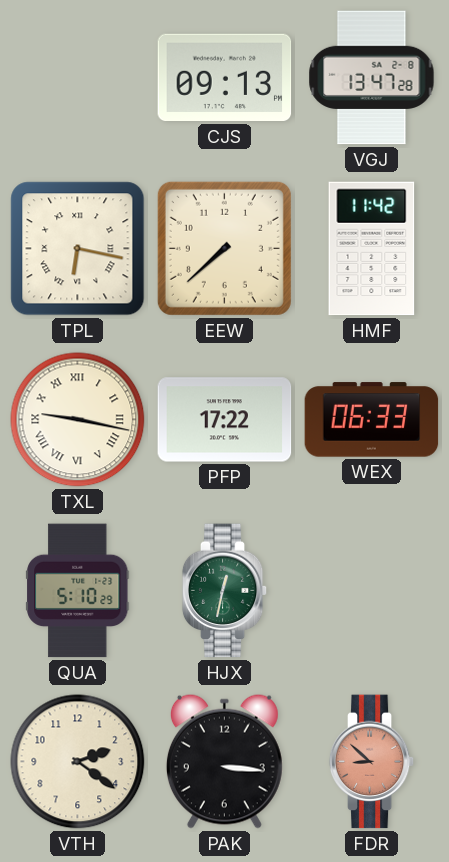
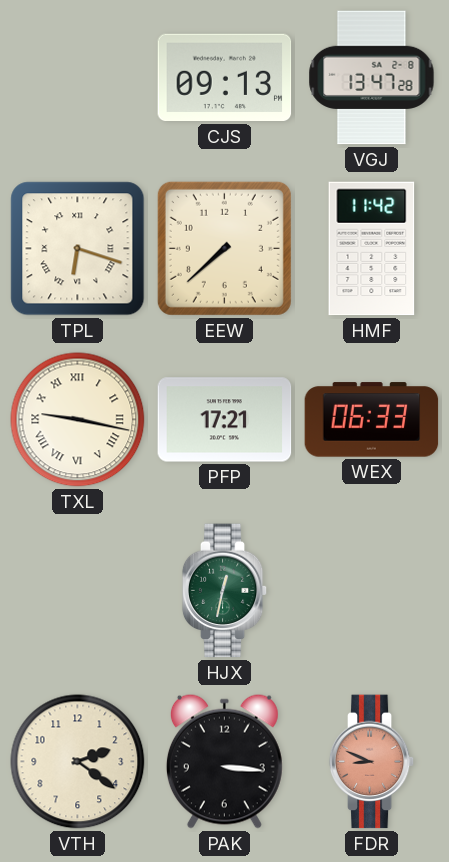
TPL: 6:17 -> 6:18
PFP: 17:22 -> 17:21
QUA: 5:10 -> none
FDR: 8:52 -> 8:49
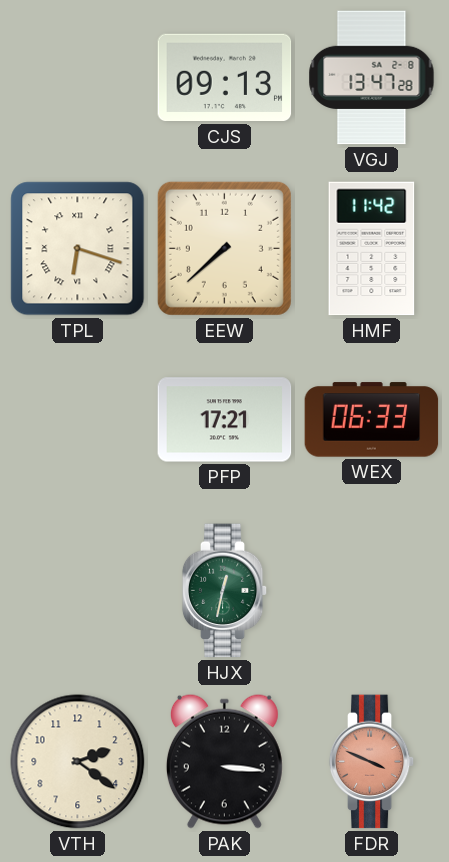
TXL: 9:17 -> none
FDR: 8:49 -> 3:49
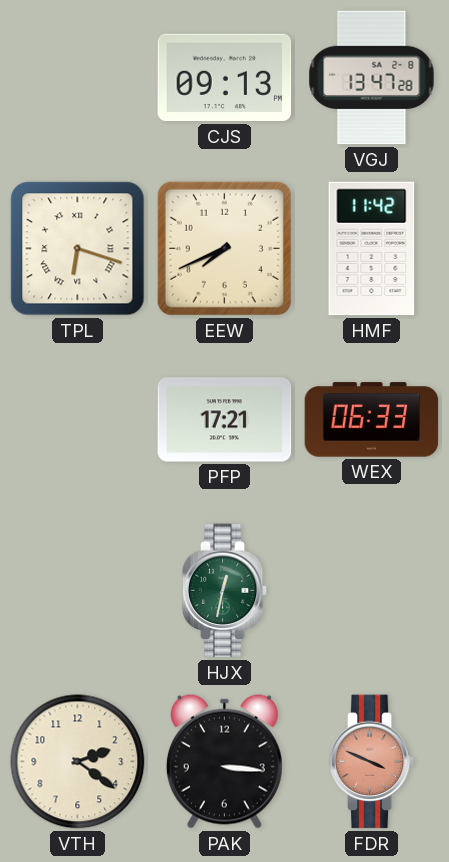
EEW: 7:38 -> 7:41
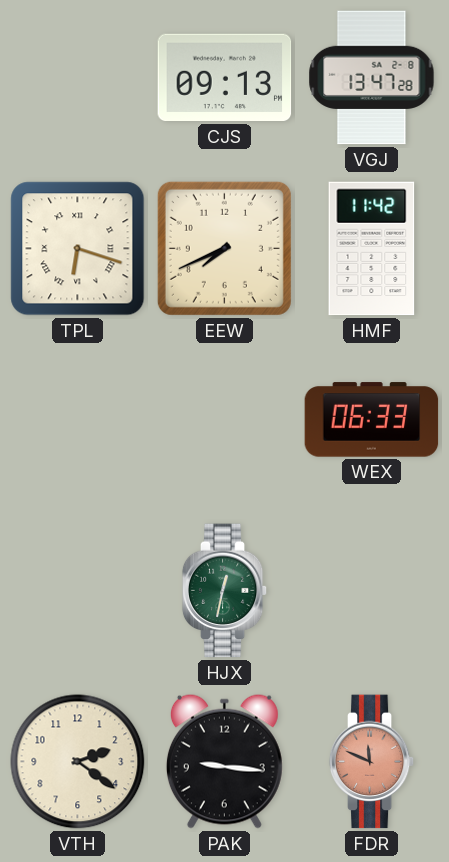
PFP: 17:21 -> none
PAK: 3:16 -> 9:16
FDR: 3:49 -> 11:49
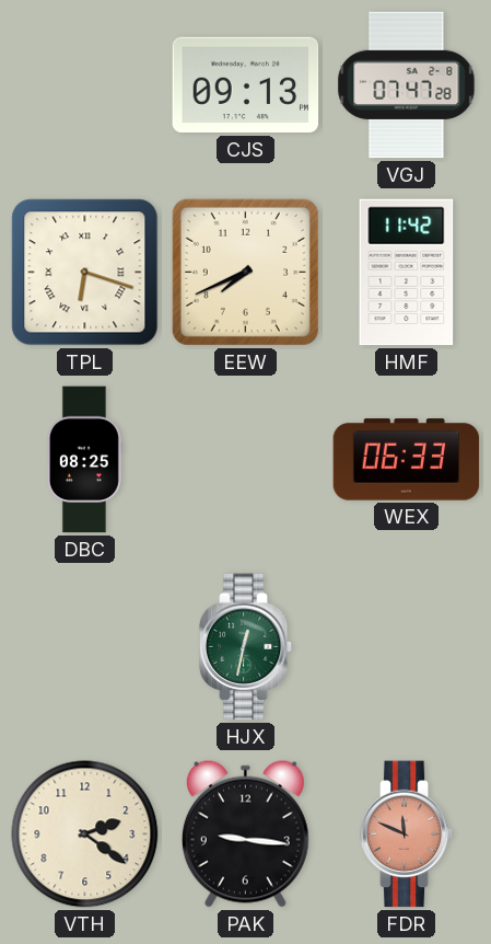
VGJ: 13:47 -> 07:47
DBC: none -> 08:25
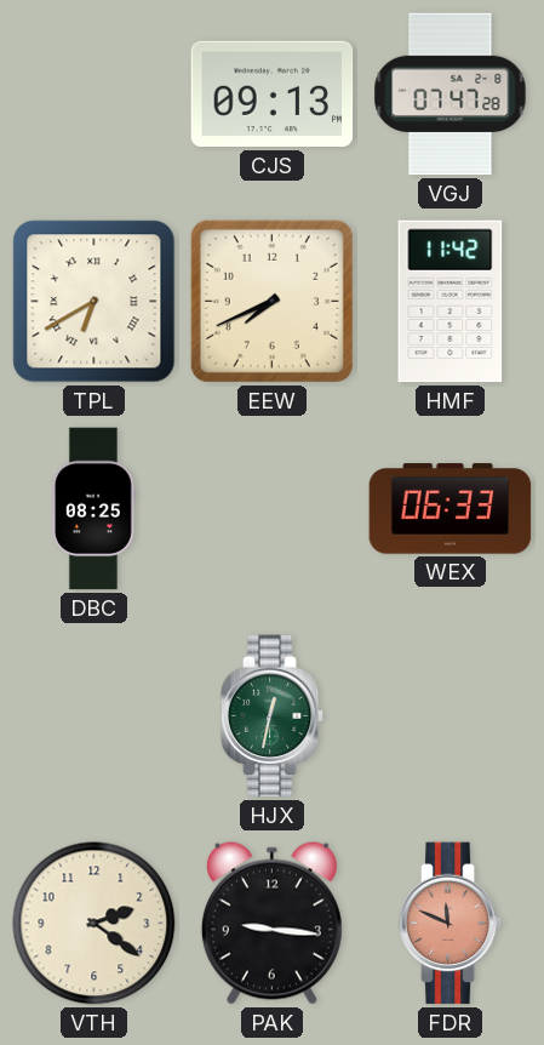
TPL: 6:18 -> 6:40
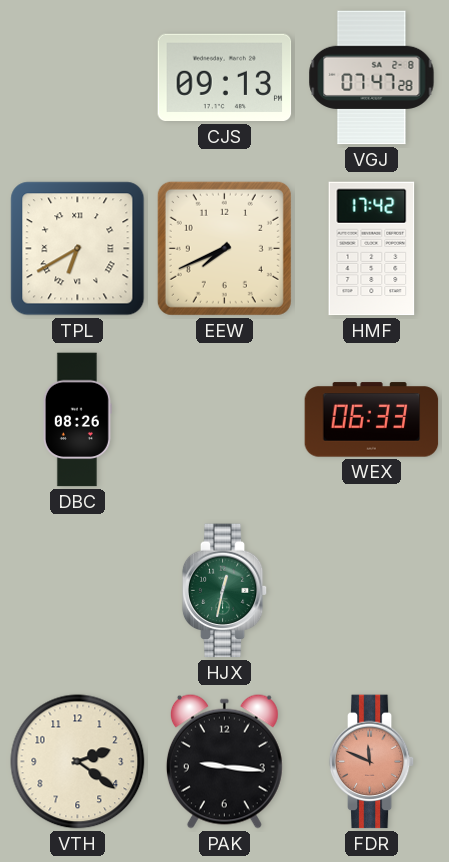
HMF: 11:42 -> 17:42
DBC: 08:25 -> 08:26
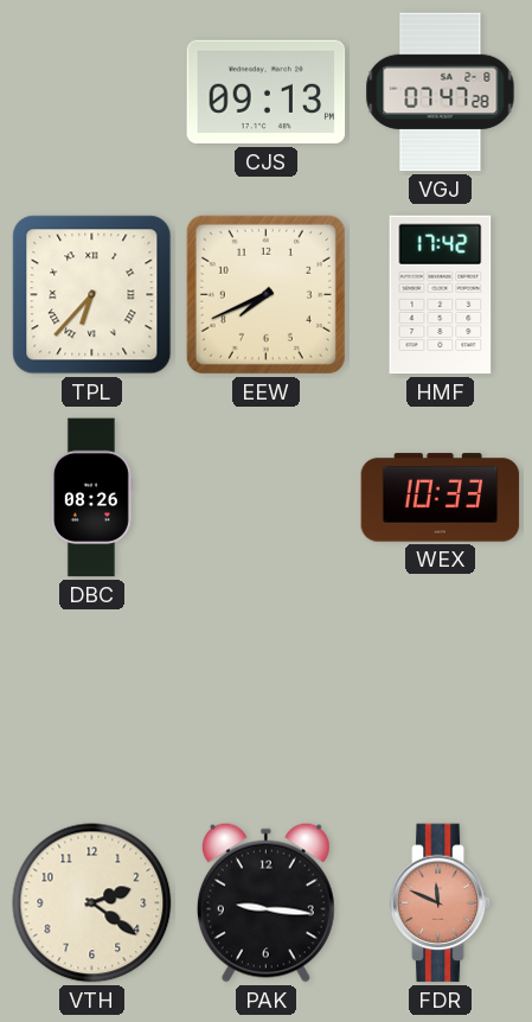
TPL: 6:40 -> 6:37
WEX: 06:33 -> 10:33
HJX: 12:32 -> none
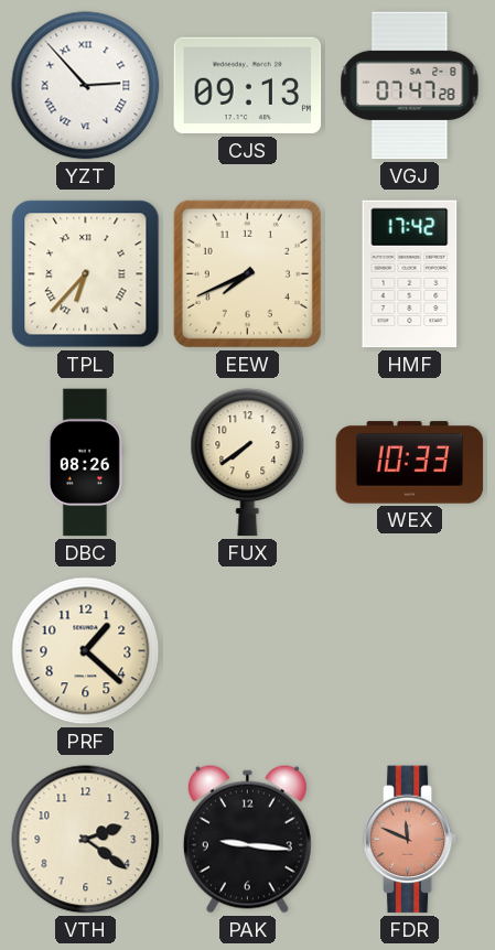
YZT: none -> 2:53
FUX: none -> 7:39
PRF: none -> 1:22
